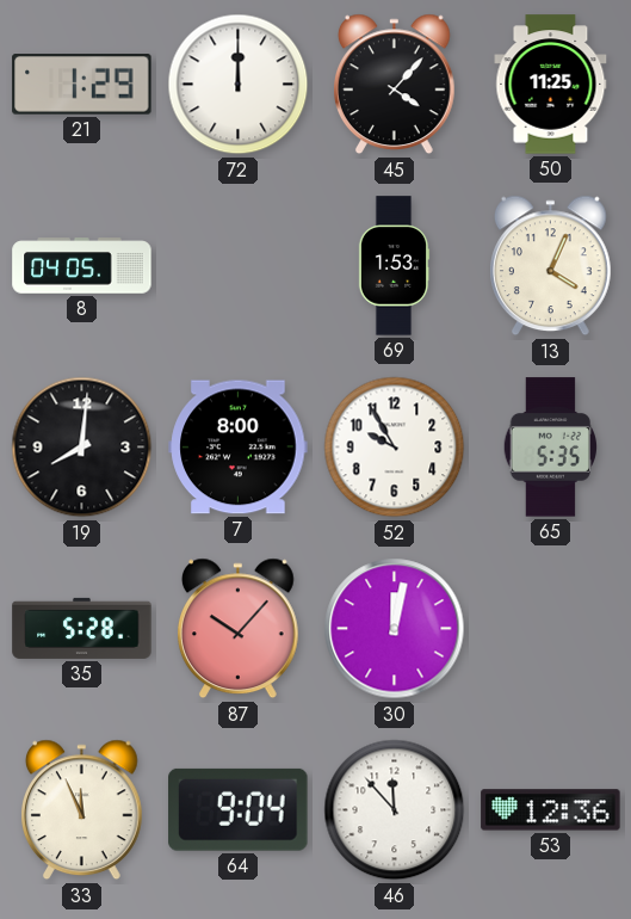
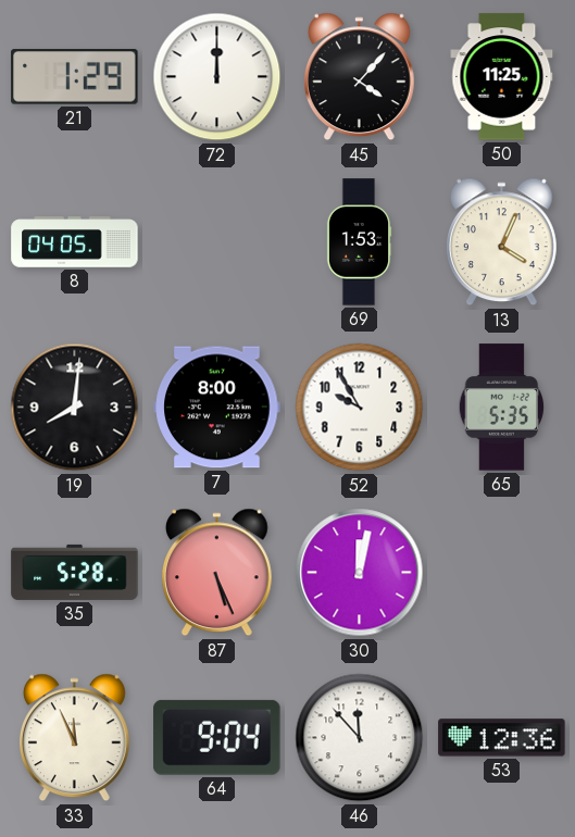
87: 10:07 -> 5:26
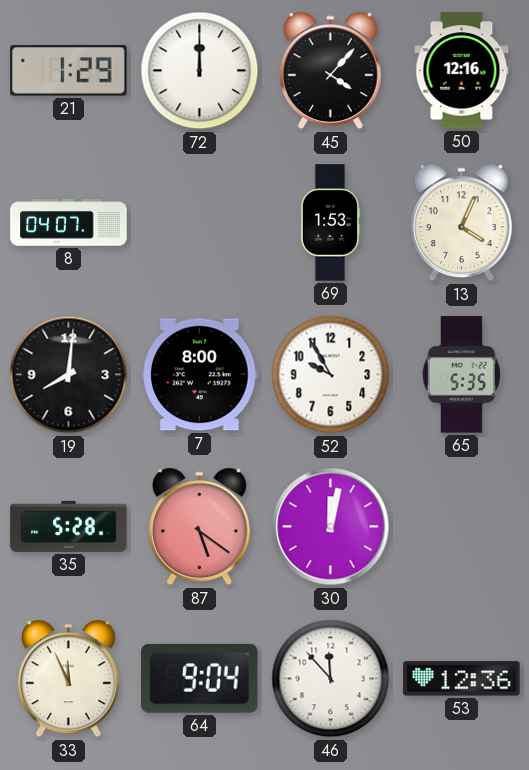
50: 11:25 -> 12:16
8: 04:05 -> 04:07
87: 5:26 -> 5:21
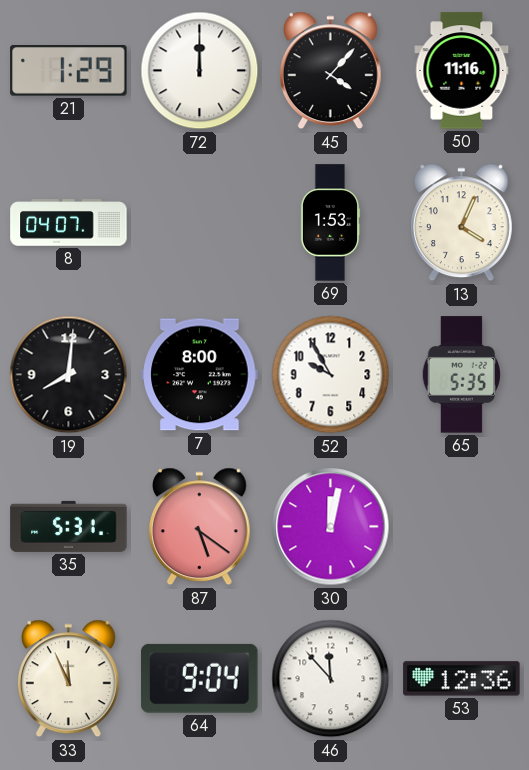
50: 12:16 -> 11:16
35: 5:28 -> 5:31
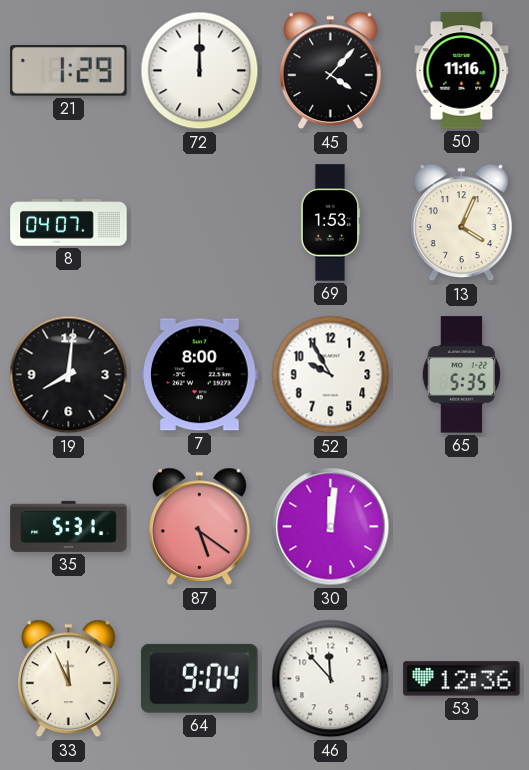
30: 12:02 -> 12:01
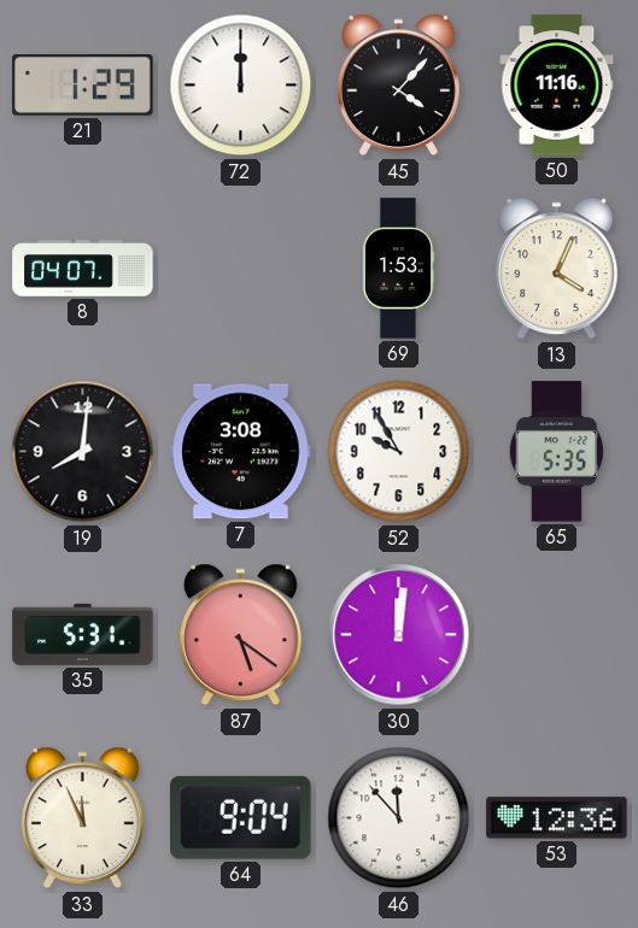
7: 8:00 -> 3:08
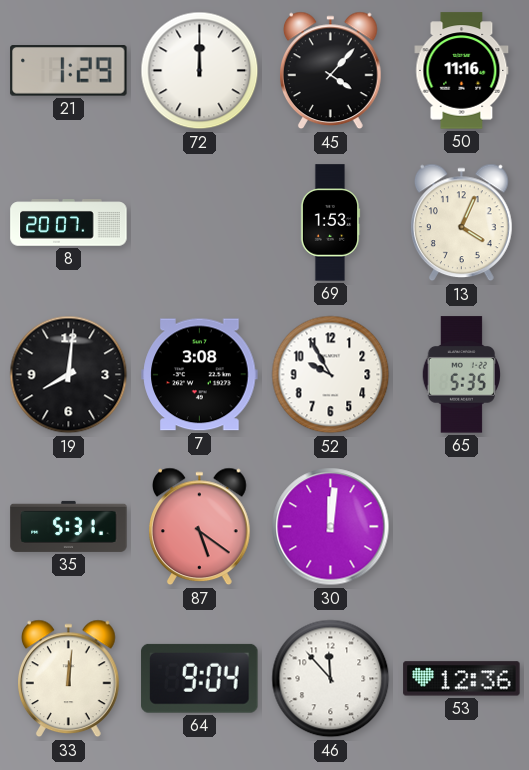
8: 04:07 -> 20:07
33: 11:56 -> 12:01
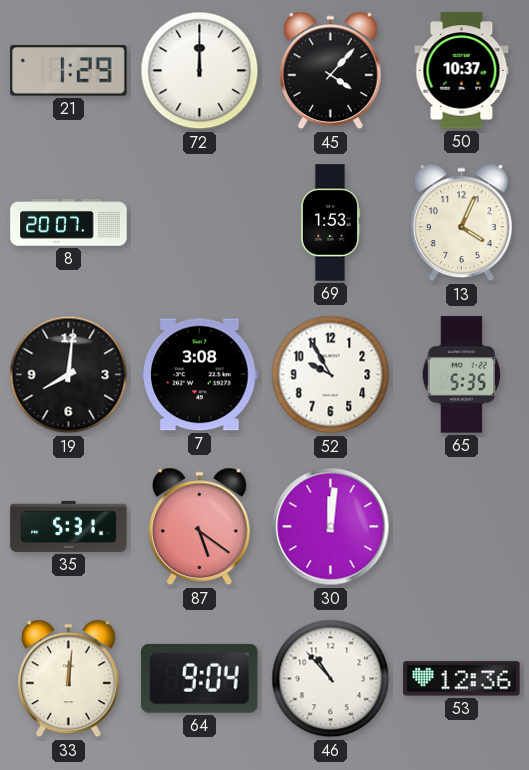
50: 11:16 -> 10:37
46: 11:53 -> 10:53
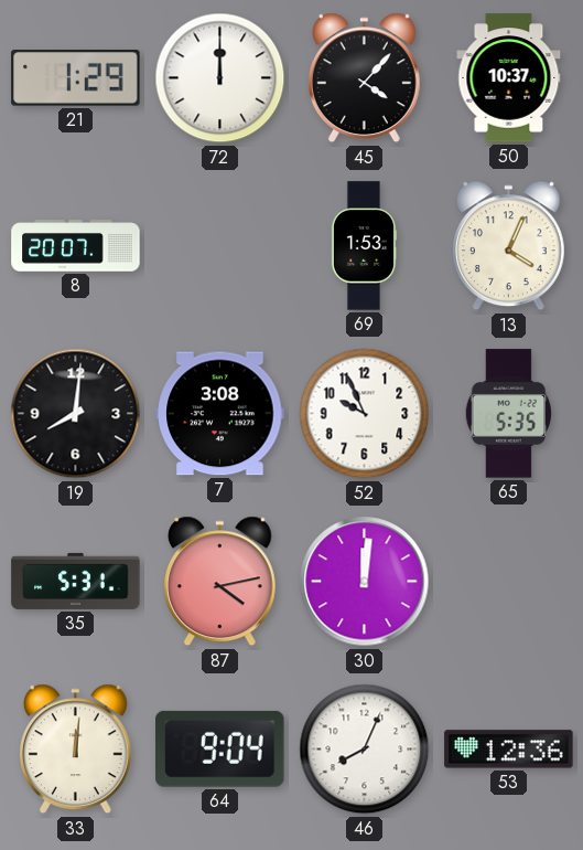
52: 9:55 -> 9:56
87: 5:21 -> 4:13
46: 10:53 -> 8:04
